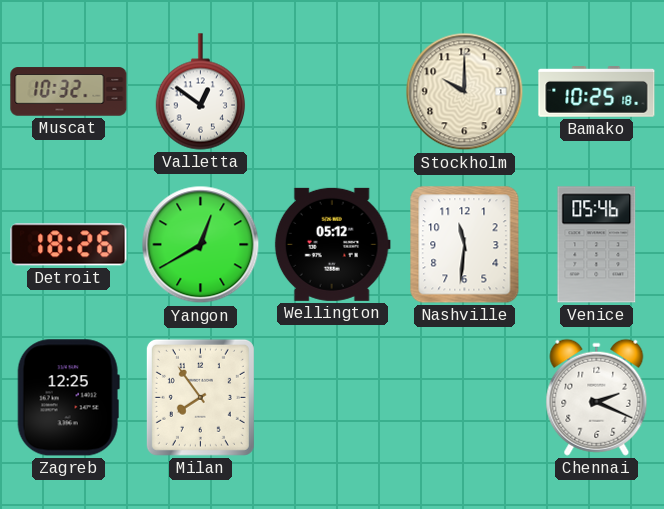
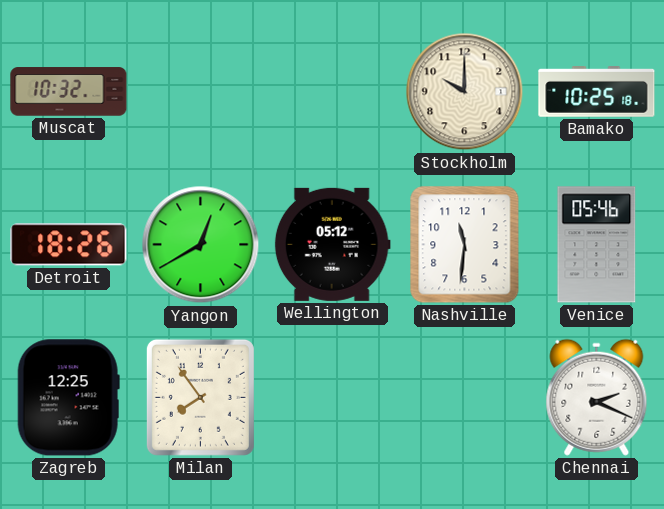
Valletta: 12:51 -> none
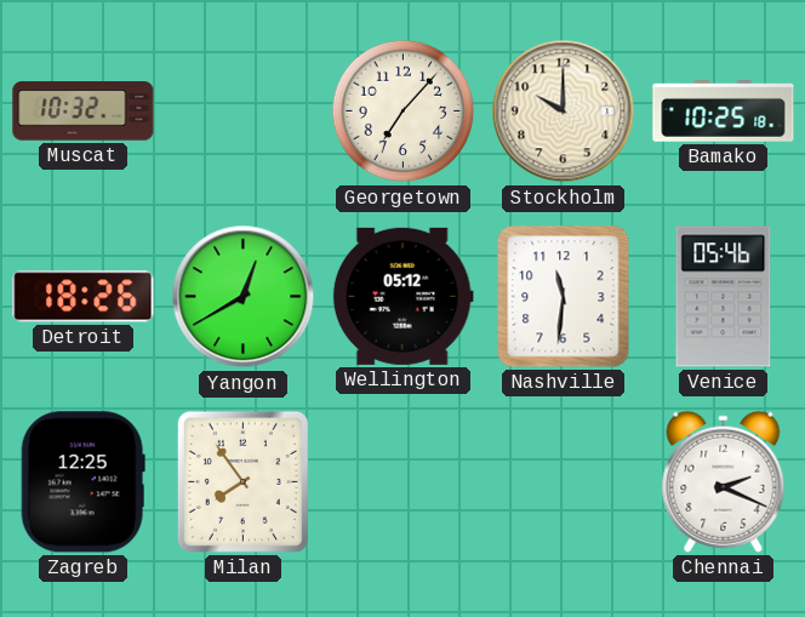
Georgetown: none -> 7:07
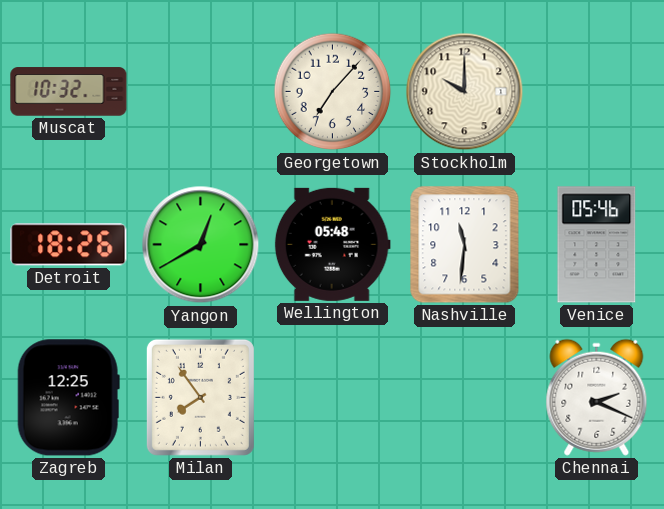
Bamako: 10:25 -> none
Wellington: 05:12 -> 05:48
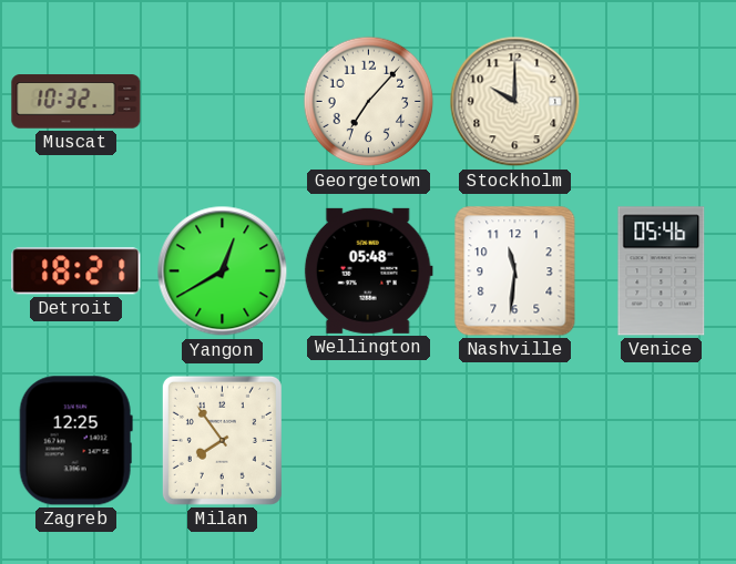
Detroit: 18:26 -> 18:21
Chennai: 2:19 -> none
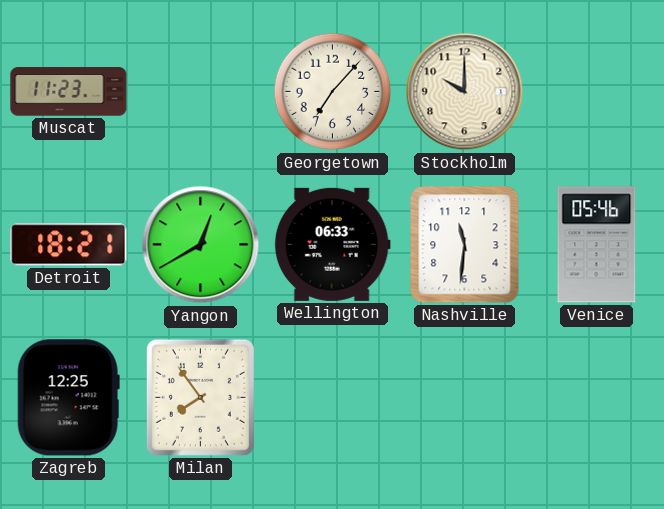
Muscat: 10:32 -> 11:23
Wellington: 05:48 -> 06:33
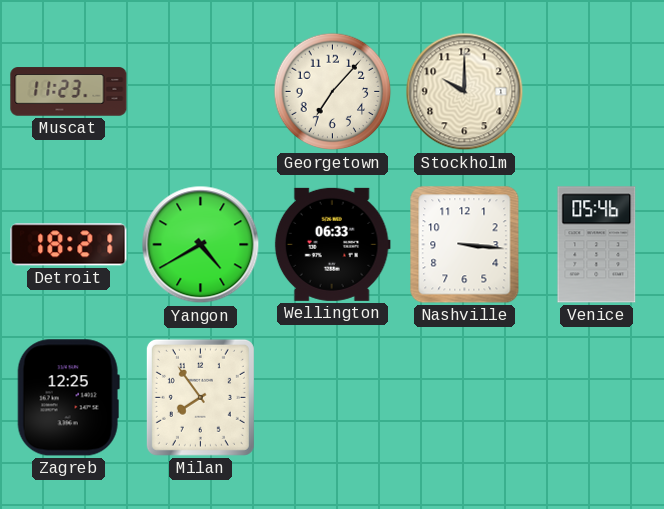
Yangon: 12:40 -> 4:40
Nashville: 11:31 -> 3:16
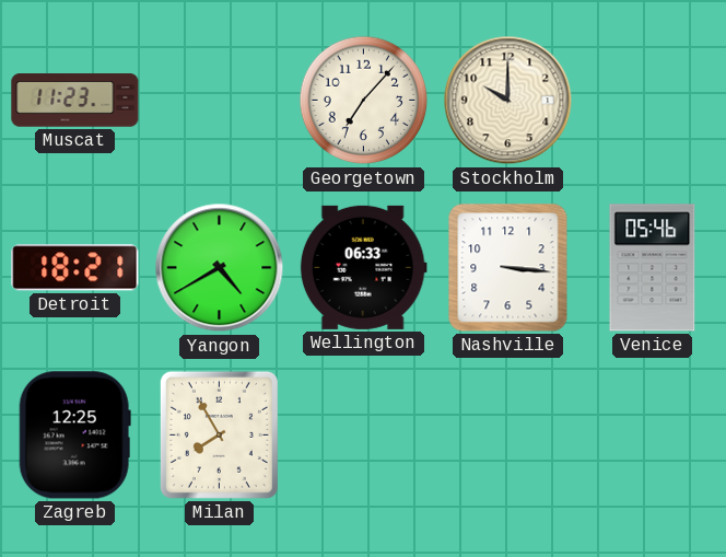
Milan: 7:54 -> 7:55
